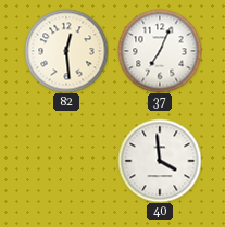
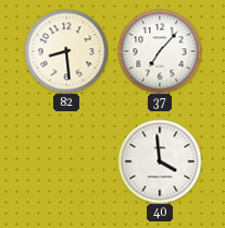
82: 12:29 -> 8:29
37: 7:04 -> 7:07
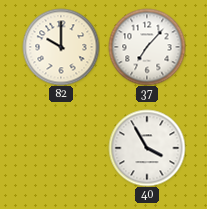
82: 8:29 -> 10:00
40: 3:59 -> 3:55
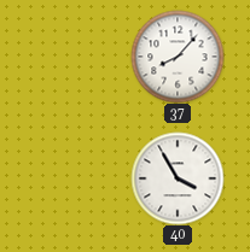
82: 10:00 -> none
37: 7:07 -> 8:07
